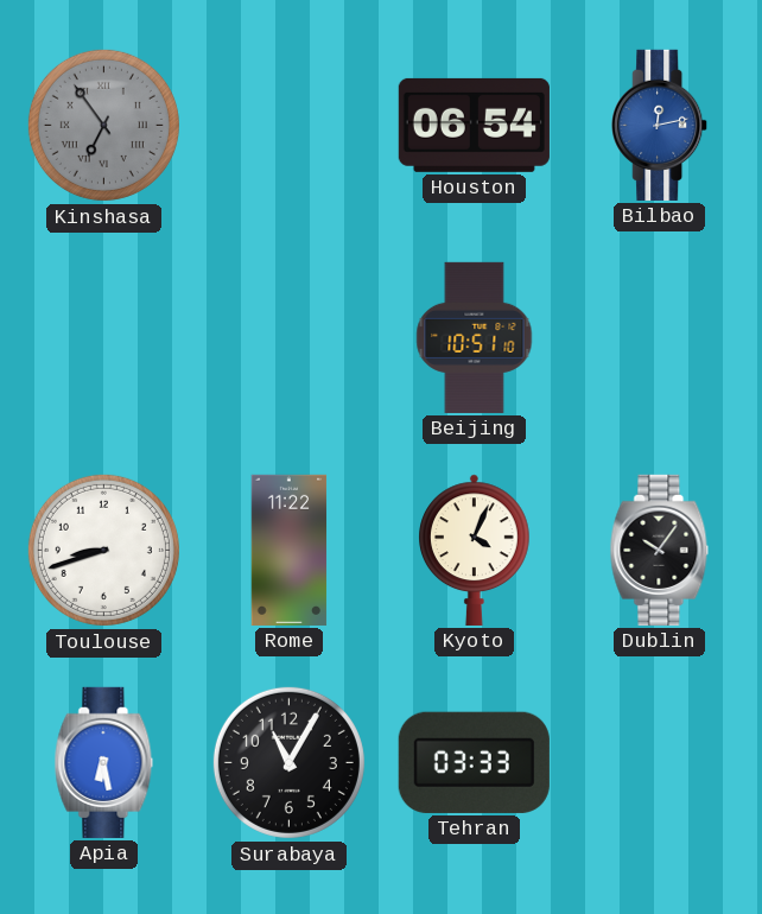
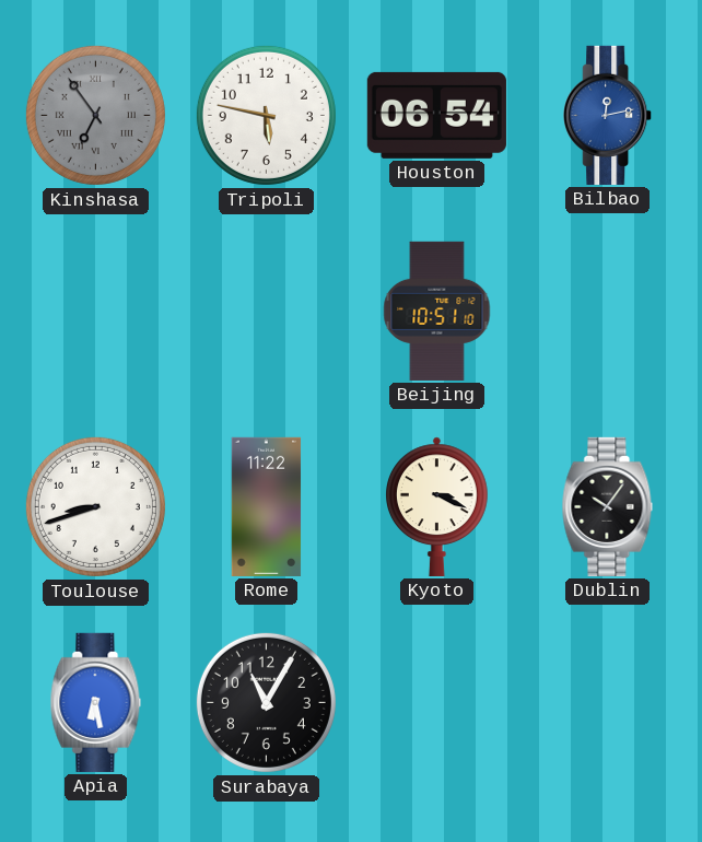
Tripoli: none -> 5:47
Kyoto: 4:04 -> 3:19
Tehran: 03:33 -> none
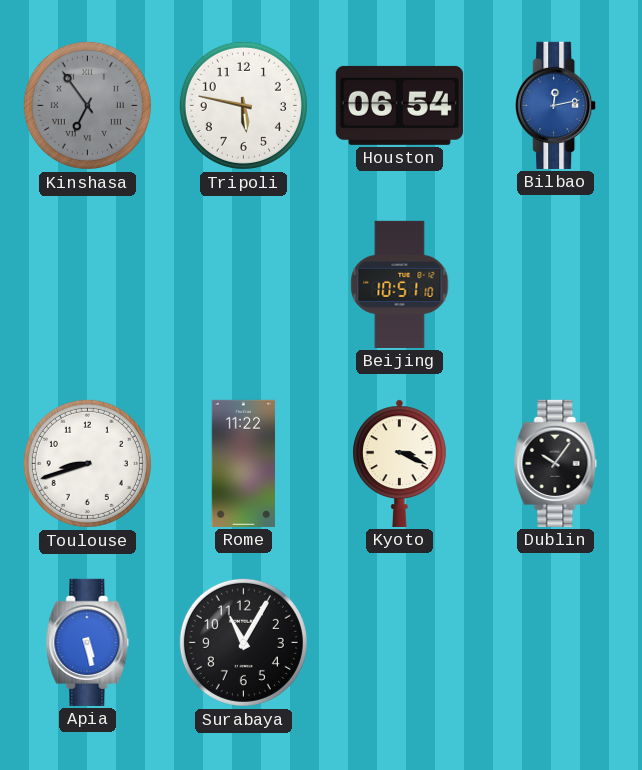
Apia: 6:28 -> 5:28
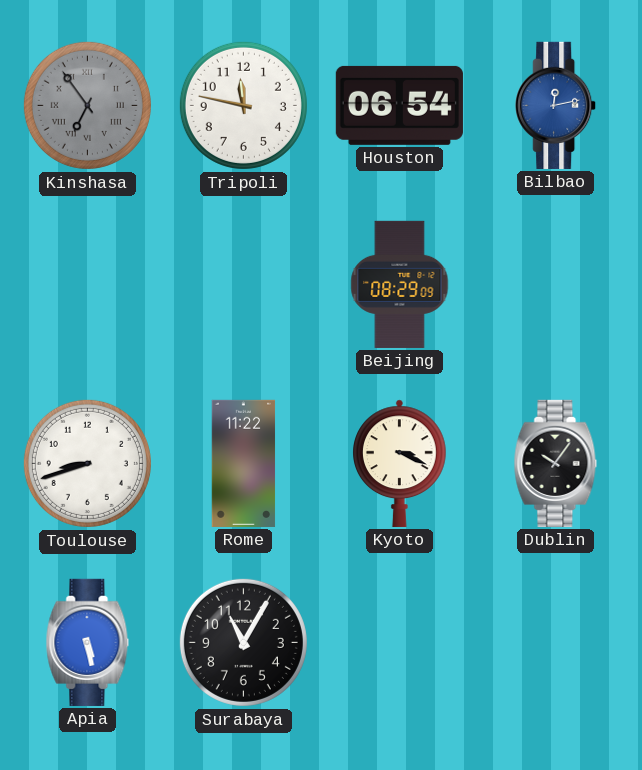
Tripoli: 5:47 -> 11:47
Beijing: 10:51 -> 08:29
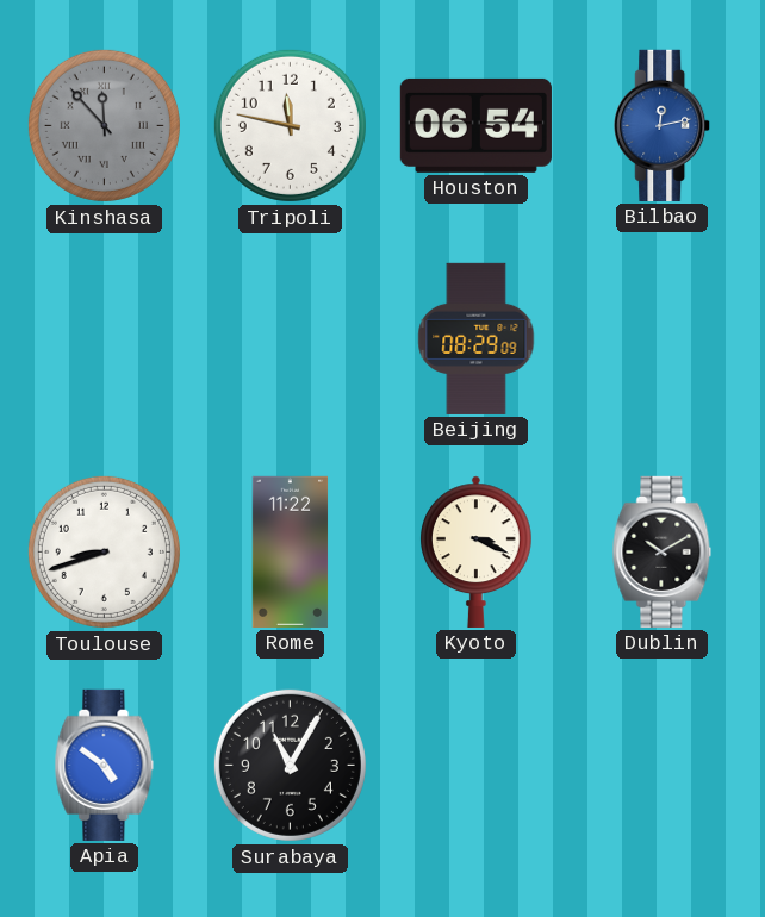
Kinshasa: 6:54 -> 11:53
Dublin: 10:06 -> 10:10
Apia: 5:28 -> 4:51
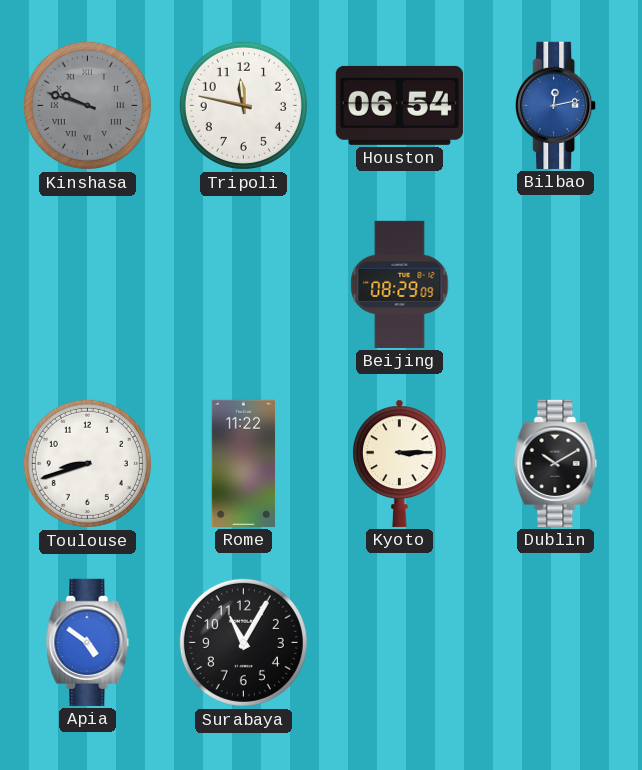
Kinshasa: 11:53 -> 9:48
Kyoto: 3:19 -> 3:15
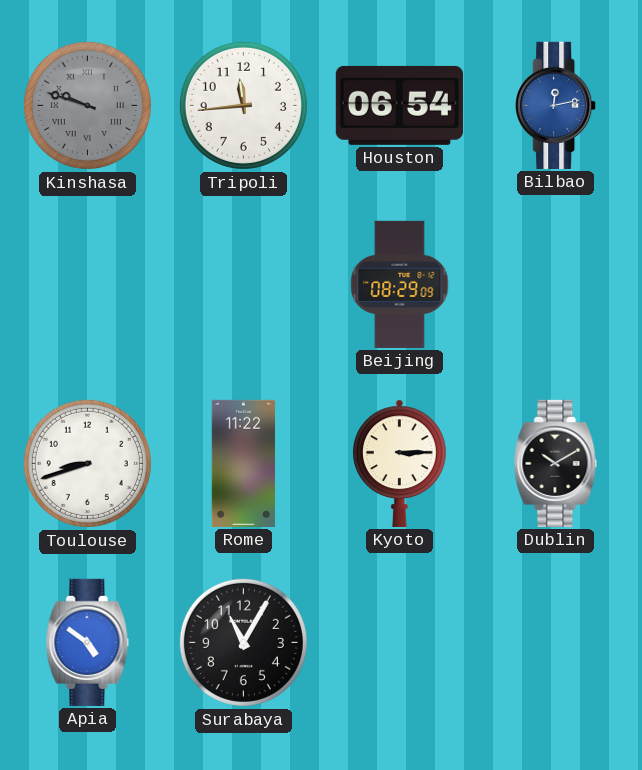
Tripoli: 11:47 -> 11:44
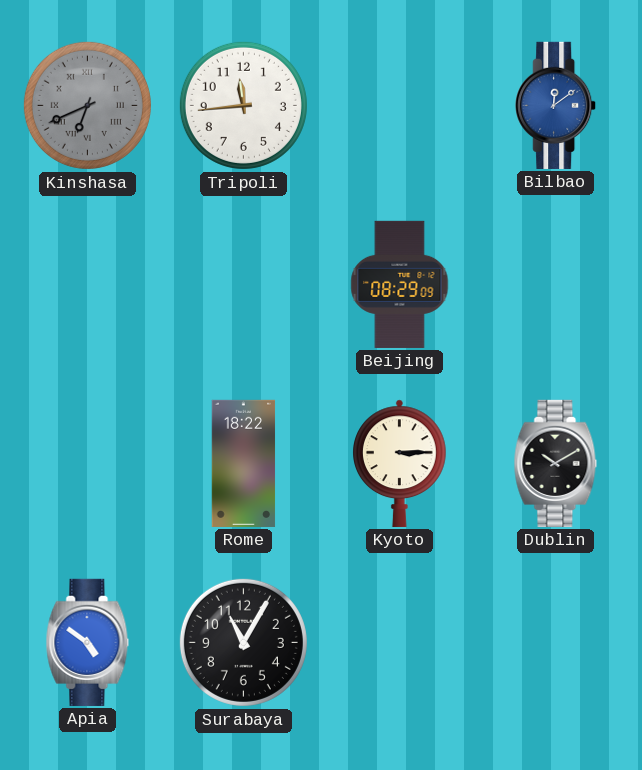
Kinshasa: 9:48 -> 6:41
Houston: 06:54 -> none
Bilbao: 12:13 -> 12:09
Toulouse: 8:42 -> none
Rome: 11:22 -> 18:22
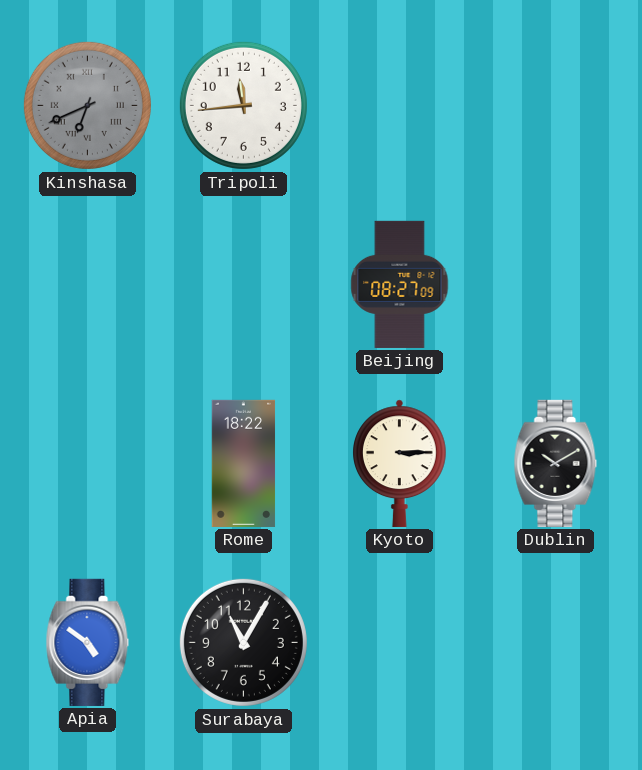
Bilbao: 12:09 -> none
Beijing: 08:29 -> 08:27
